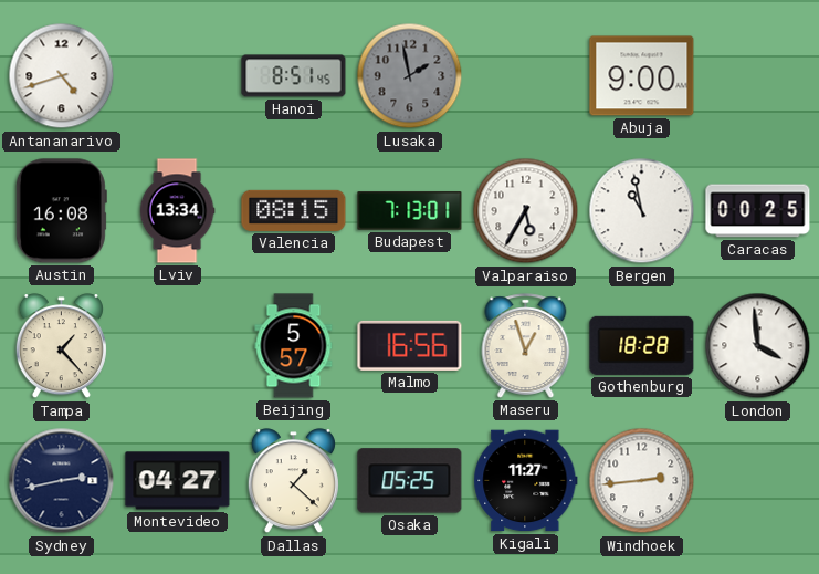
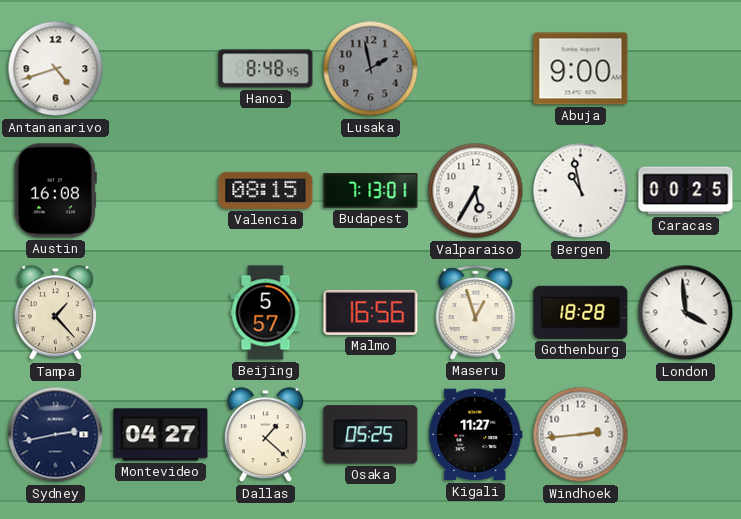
Hanoi: 8:51 -> 8:48
Lviv: 13:34 -> none
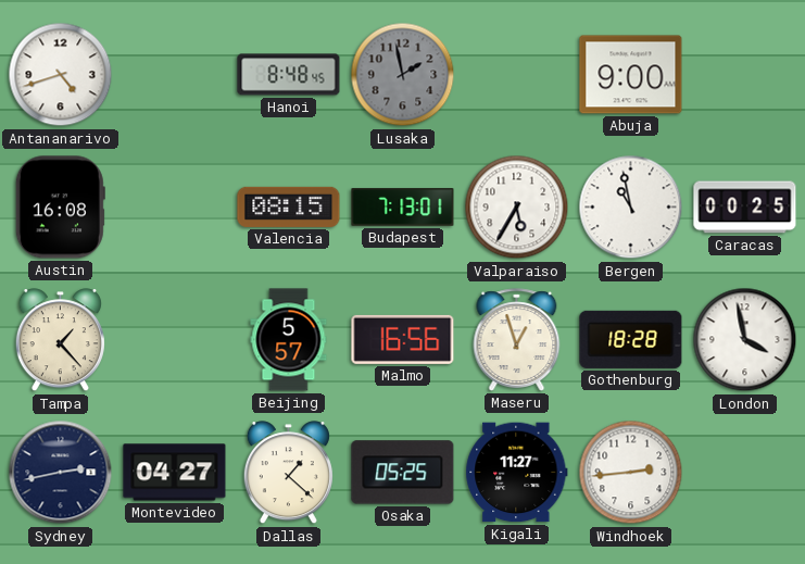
London: 3:59 -> 3:58
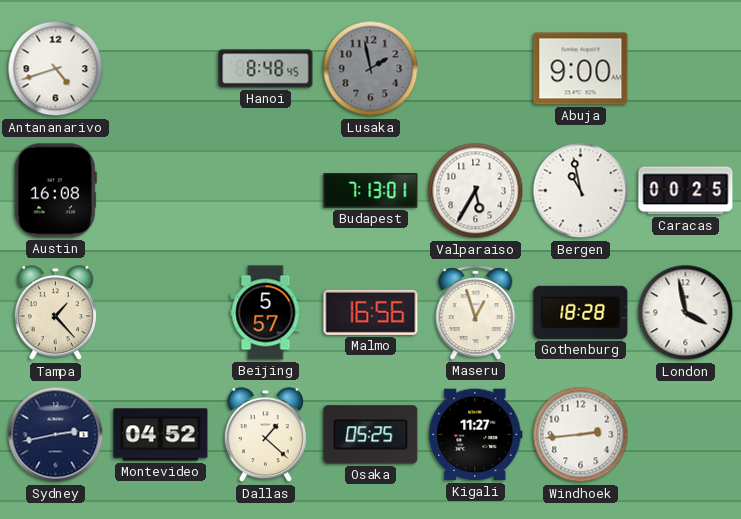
Valencia: 08:15 -> none
Montevideo: 04:27 -> 04:52
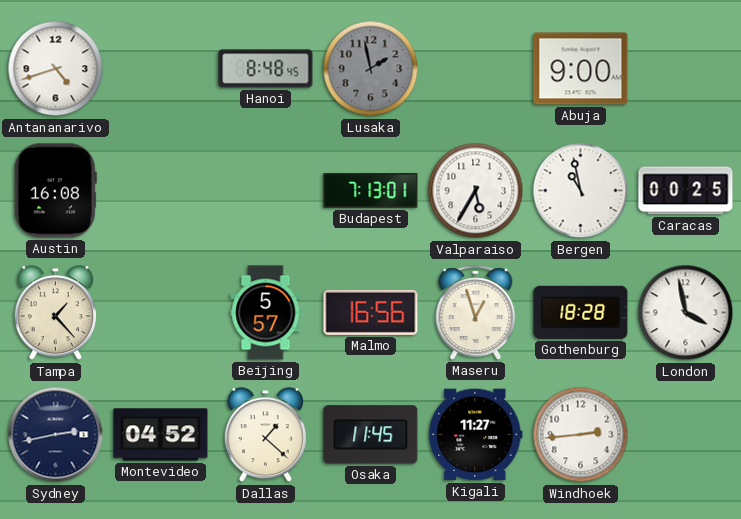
Osaka: 05:25 -> 11:45
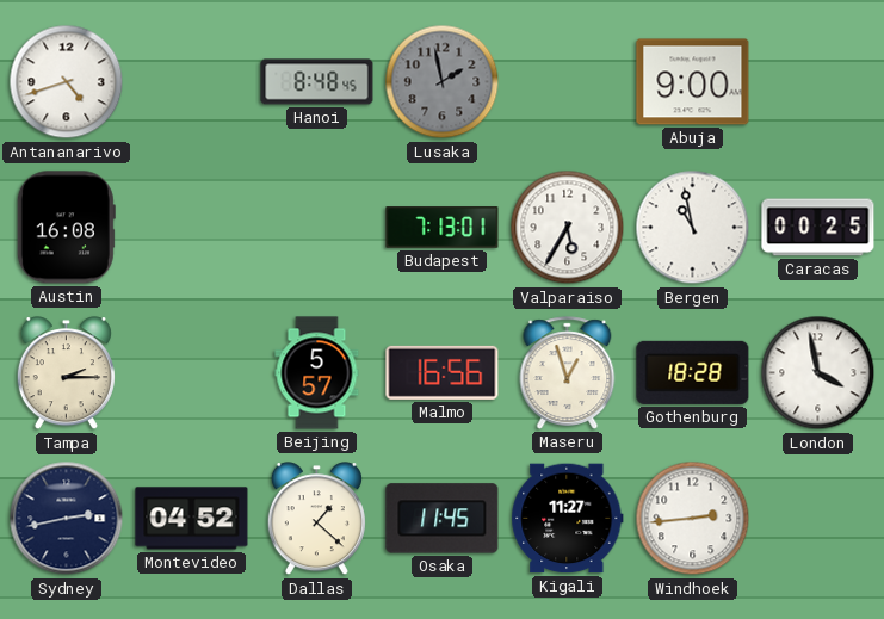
Tampa: 1:23 -> 2:15
